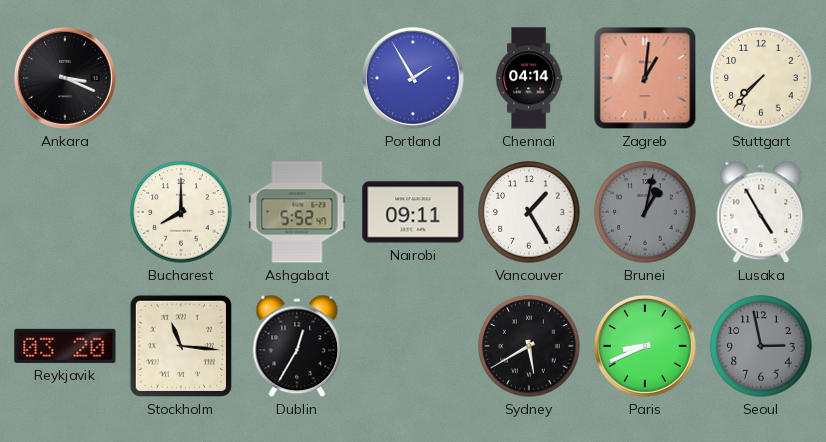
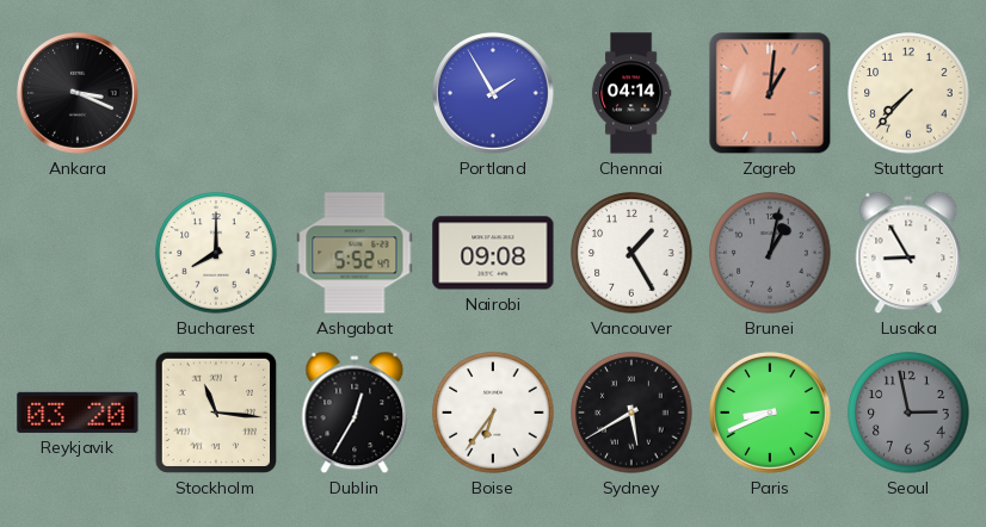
Nairobi: 09:11 -> 09:08
Lusaka: 4:55 -> 8:55
Boise: none -> 6:36
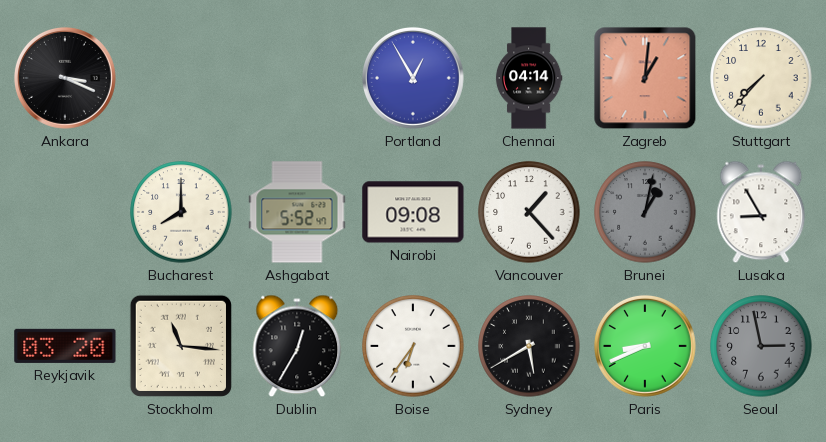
Portland: 1:55 -> 12:55
Vancouver: 1:25 -> 1:23
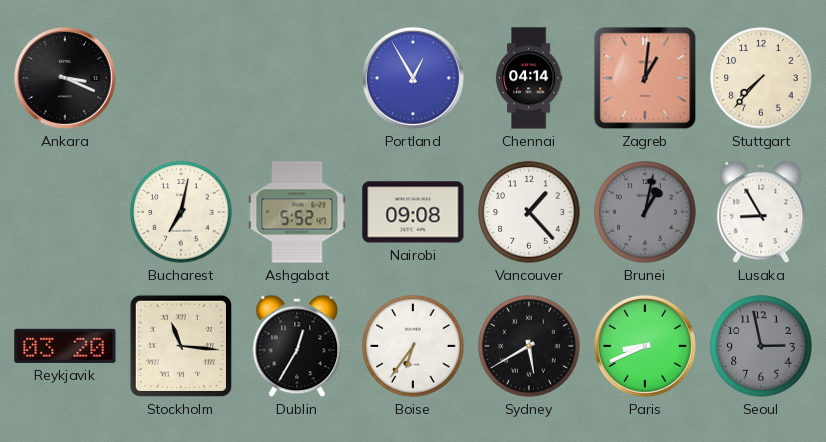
Bucharest: 8:00 -> 7:02
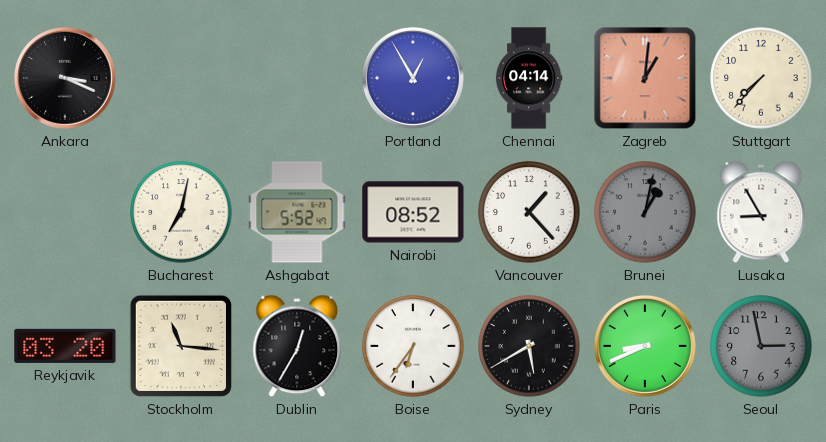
Nairobi: 09:08 -> 08:52
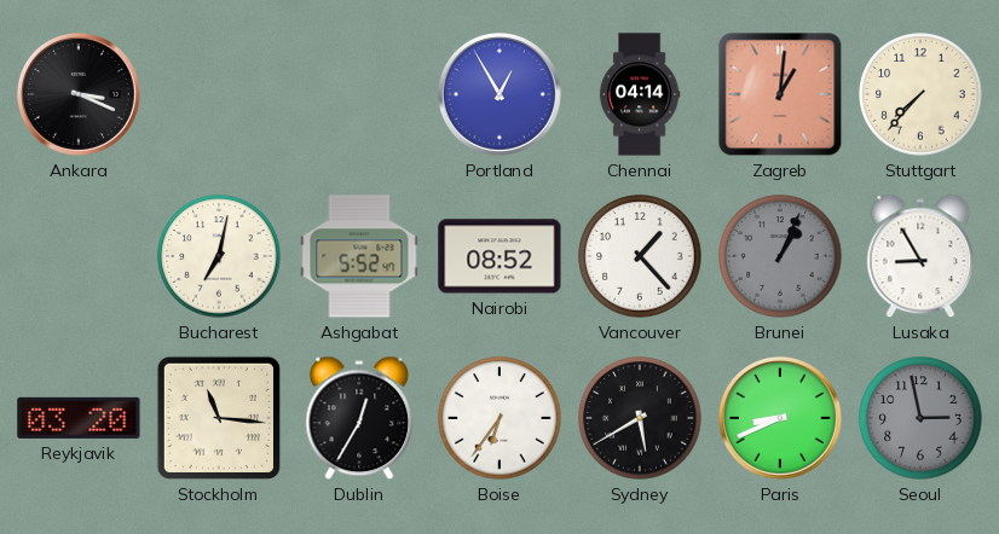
Brunei: 1:02 -> 1:04
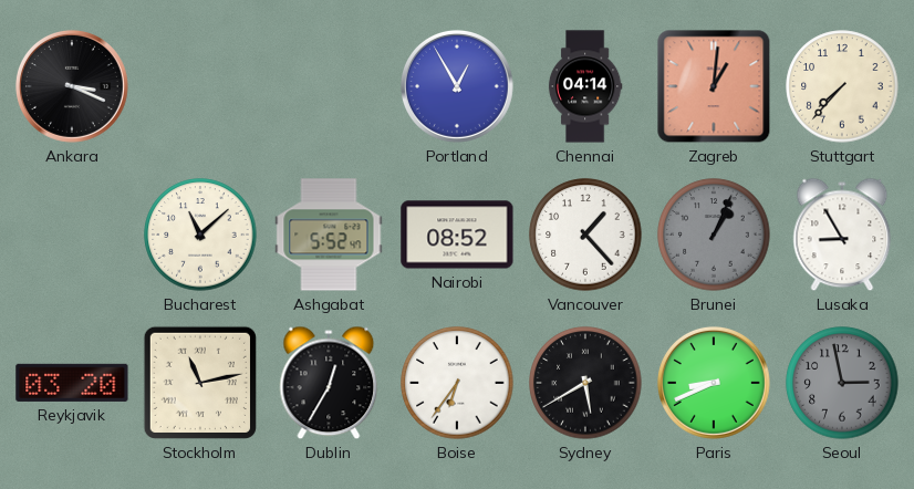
Bucharest: 7:02 -> 11:08
Stockholm: 11:16 -> 11:13
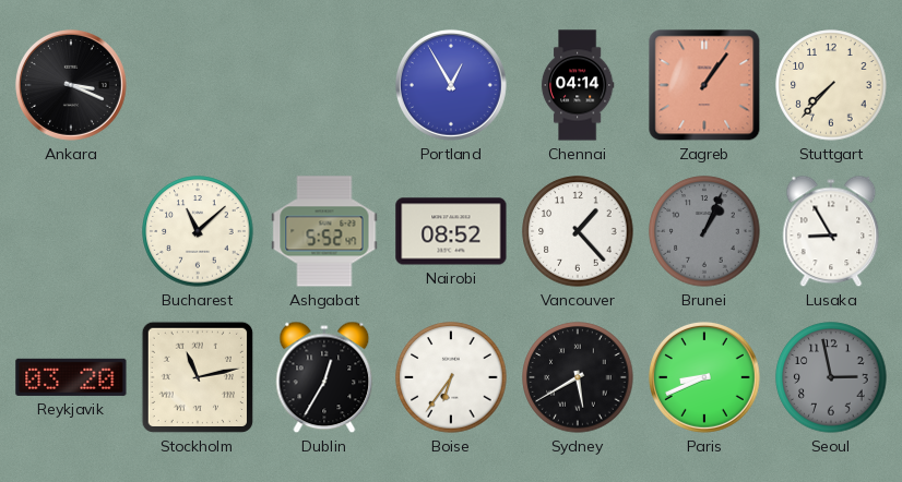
Zagreb: 1:01 -> 1:06
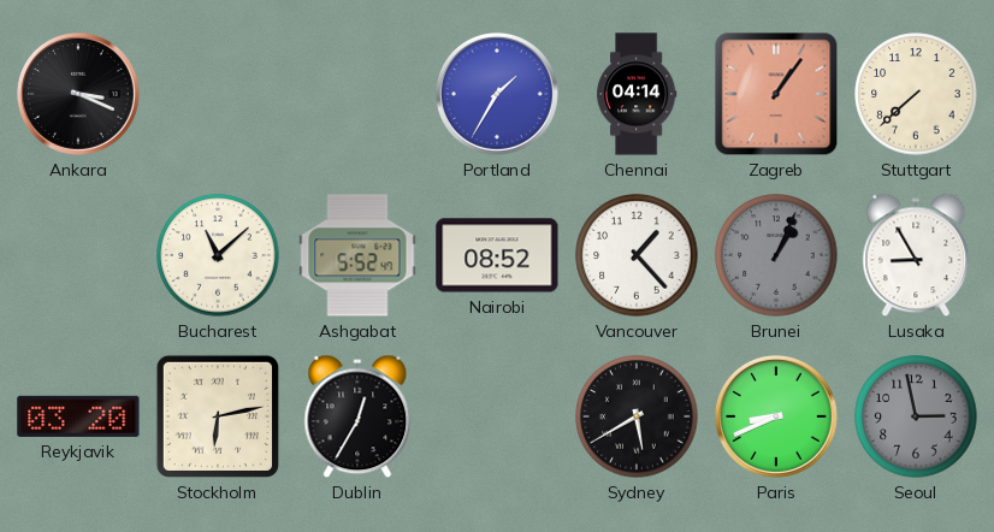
Portland: 12:55 -> 1:35
Stuttgart: 7:37 -> 7:38
Stockholm: 11:13 -> 6:13
Boise: 6:36 -> none
